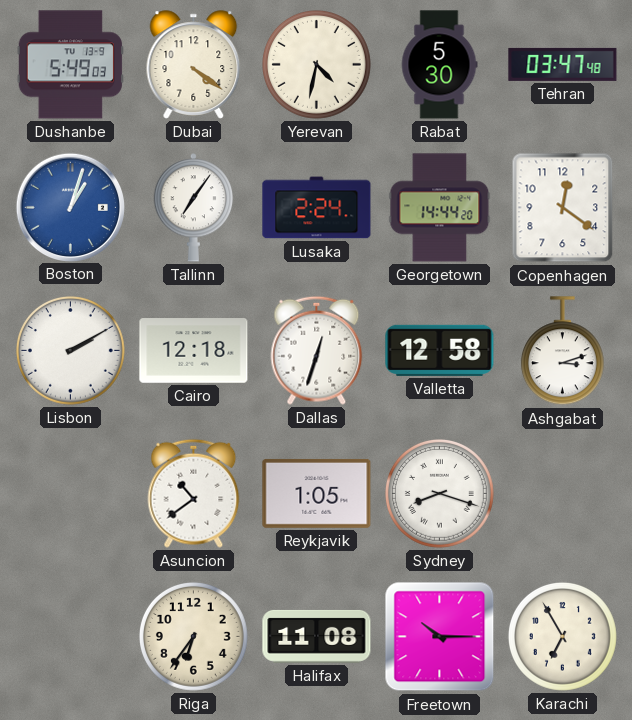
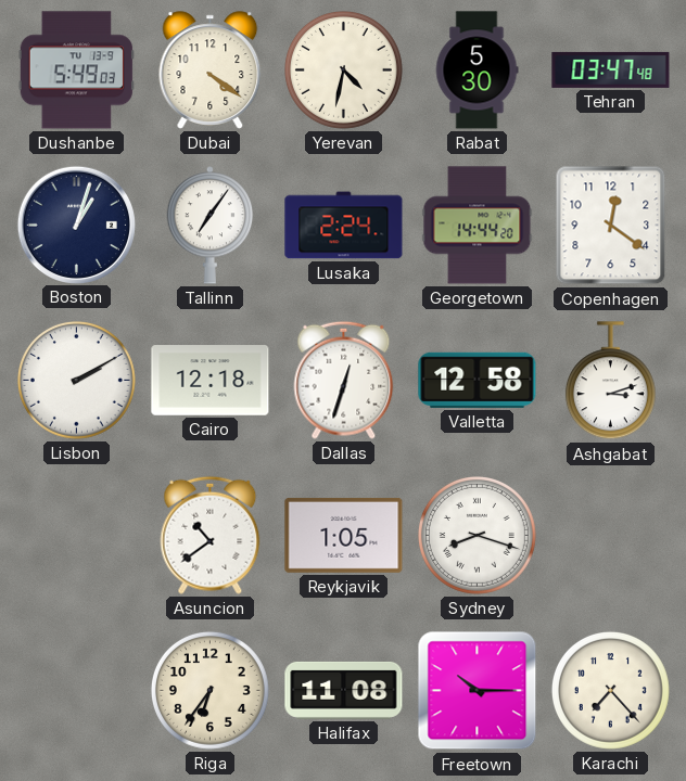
Boston dial: blue -> navy
Karachi: 6:55 -> 7:23
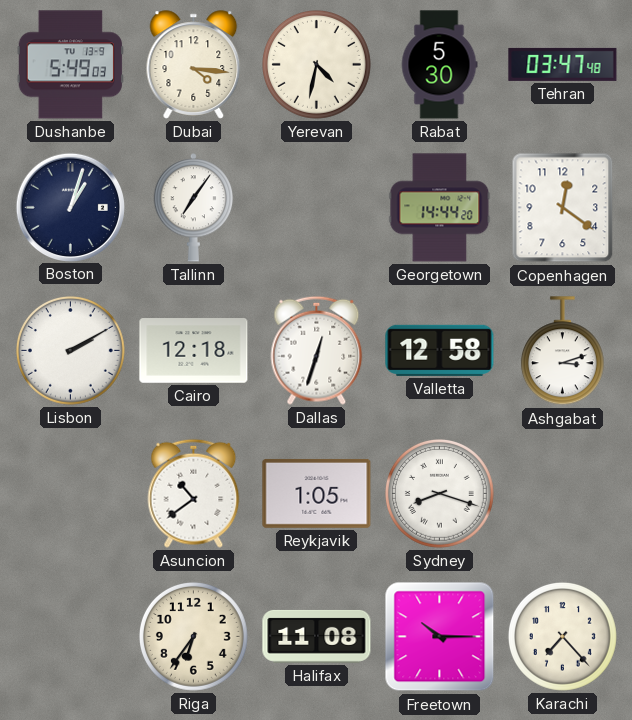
Dubai: 4:21 -> 4:16
Lusaka: 2:24 -> none
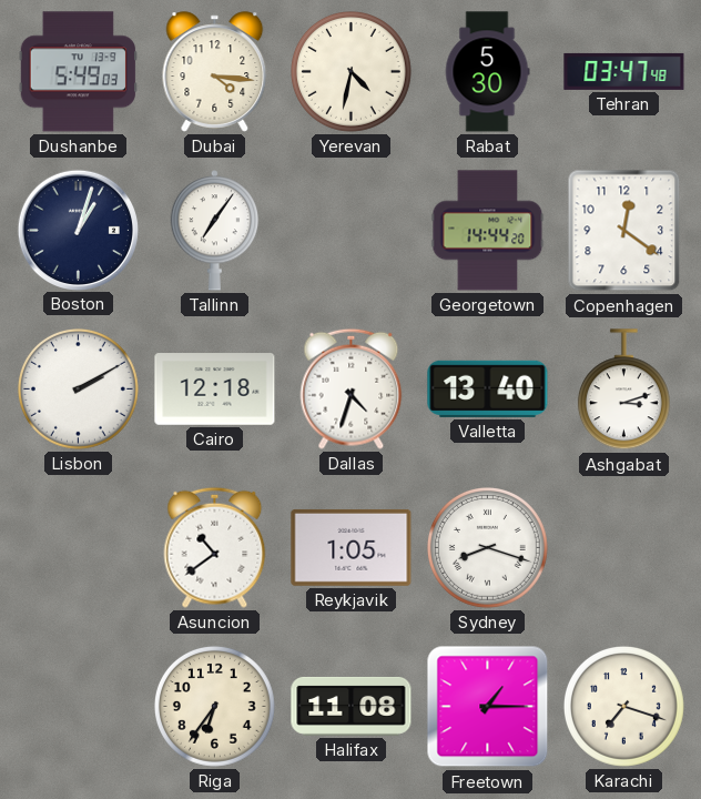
Dallas: 12:33 -> 4:33
Valletta: 12:58 -> 13:40
Freetown: 10:15 -> 1:15
Karachi: 7:23 -> 7:18
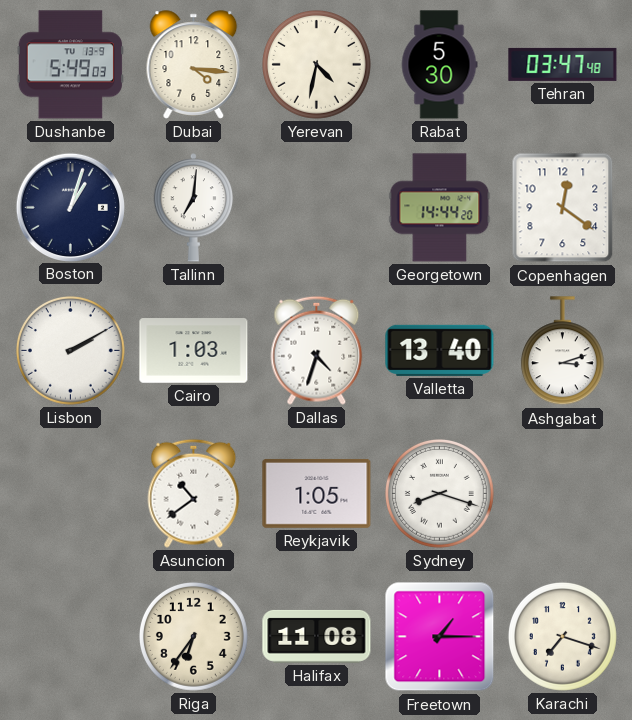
Tallinn: 7:06 -> 7:01
Cairo: 12:18 -> 1:03
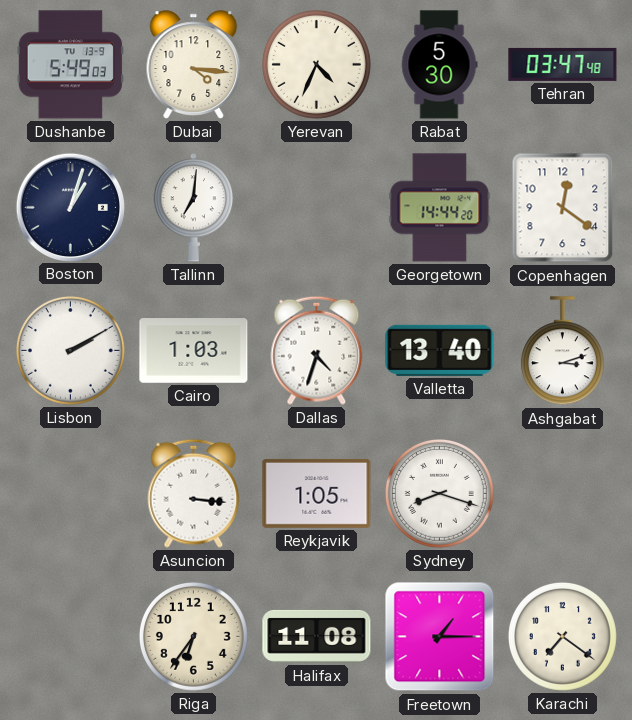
Yerevan: 4:32 -> 4:34
Asuncion: 10:39 -> 3:16
Karachi: 7:18 -> 7:21
